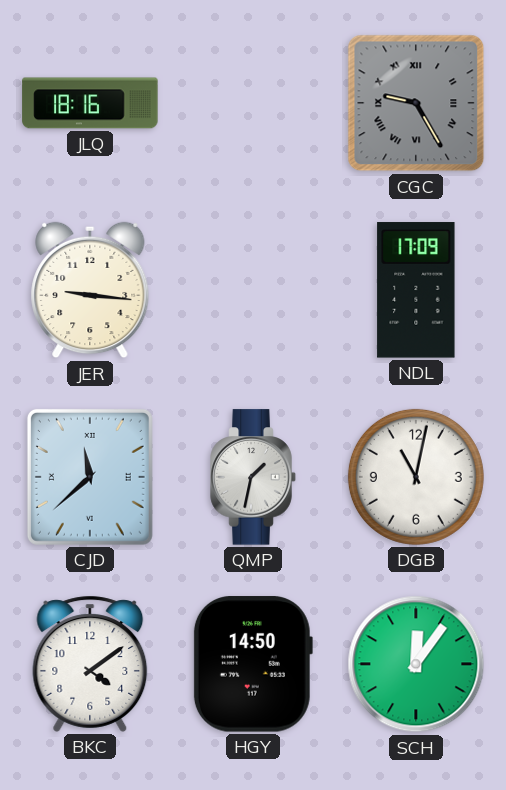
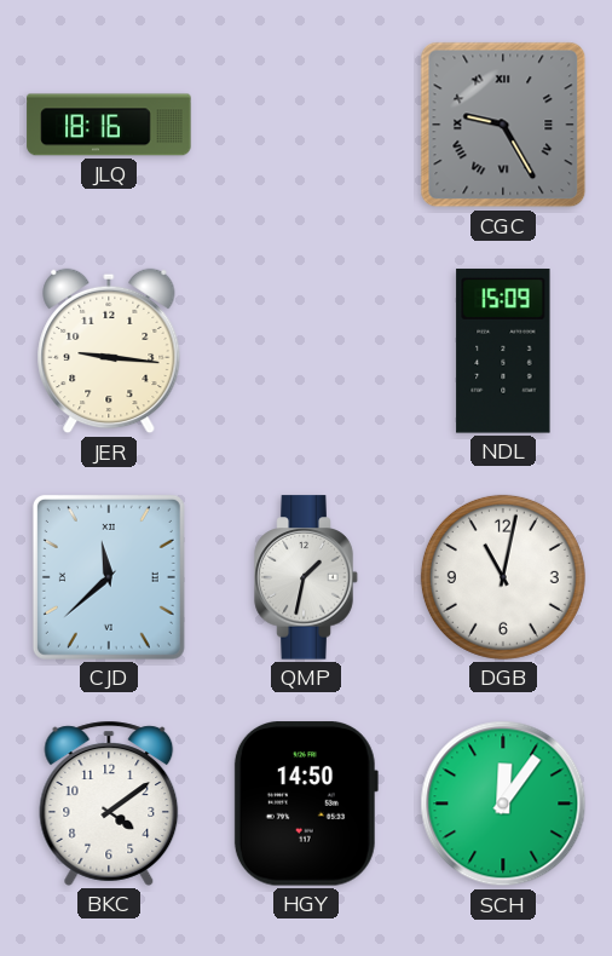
NDL: 17:09 -> 15:09
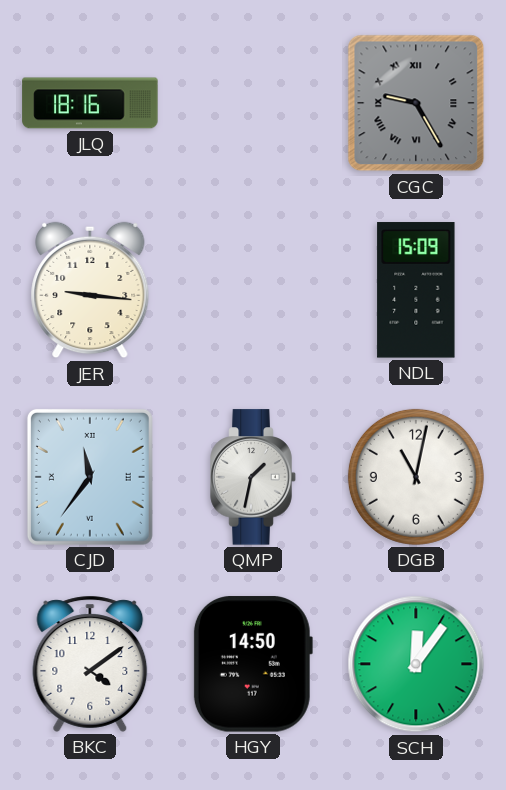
CJD: 11:38 -> 11:36
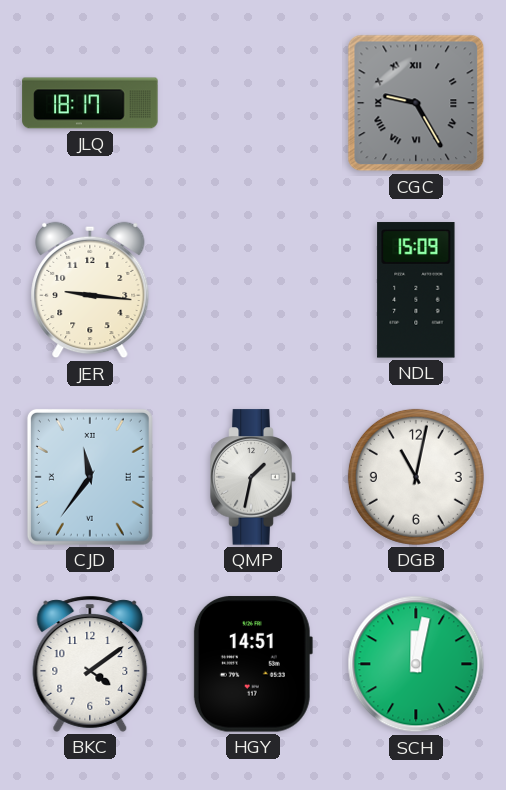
JLQ: 18:16 -> 18:17
HGY: 14:50 -> 14:51
SCH: 12:06 -> 12:02
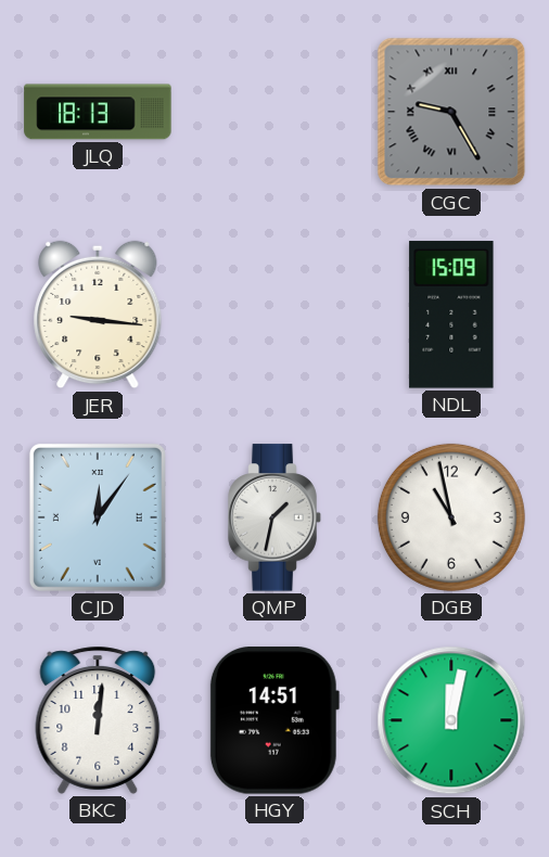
JLQ: 18:17 -> 18:13
CJD: 11:36 -> 12:06
DGB: 11:02 -> 10:58
BKC: 4:09 -> 12:01
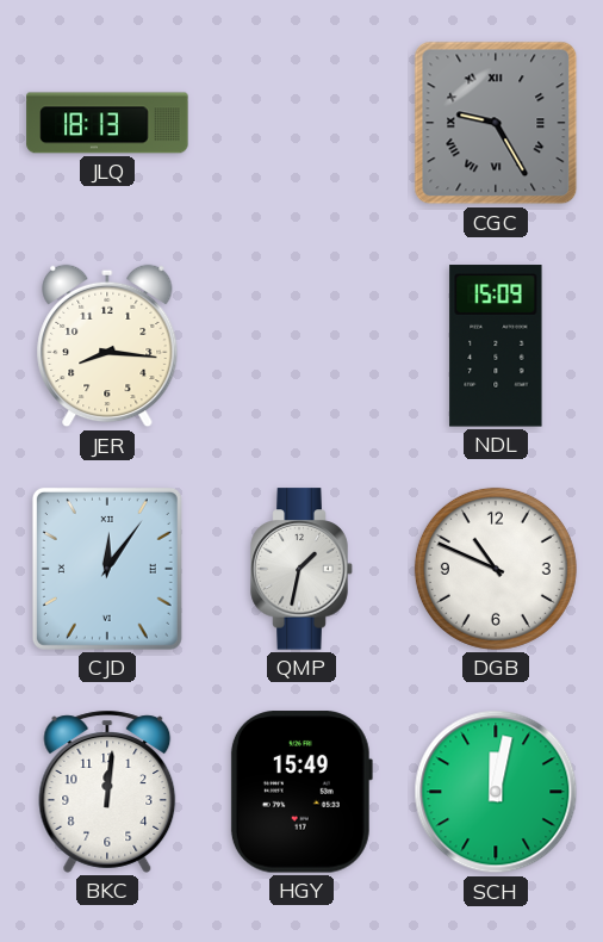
JER: 9:16 -> 8:16
DGB: 10:58 -> 10:49
HGY: 14:51 -> 15:49
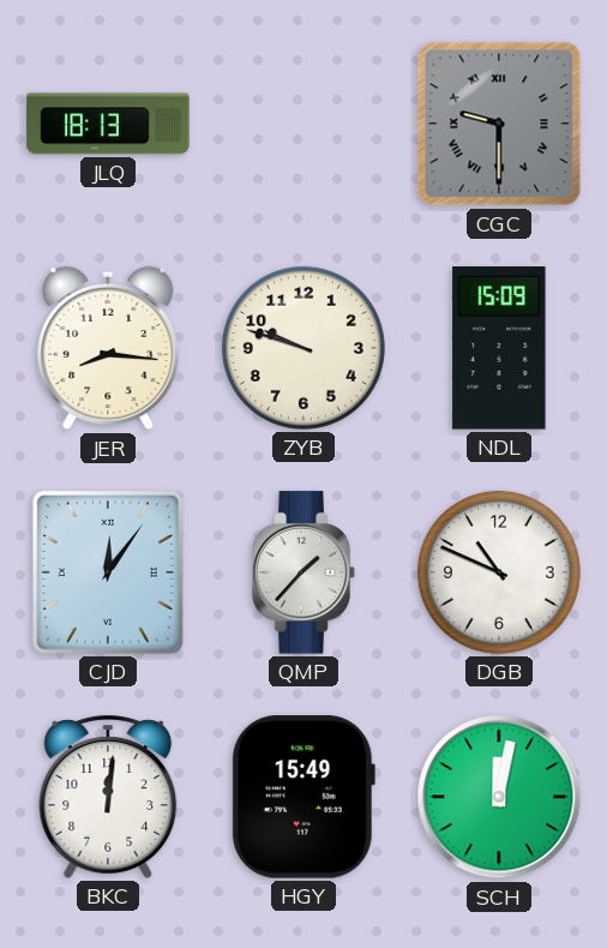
CGC: 9:25 -> 9:30
ZYB: none -> 9:48
QMP: 1:32 -> 1:37
